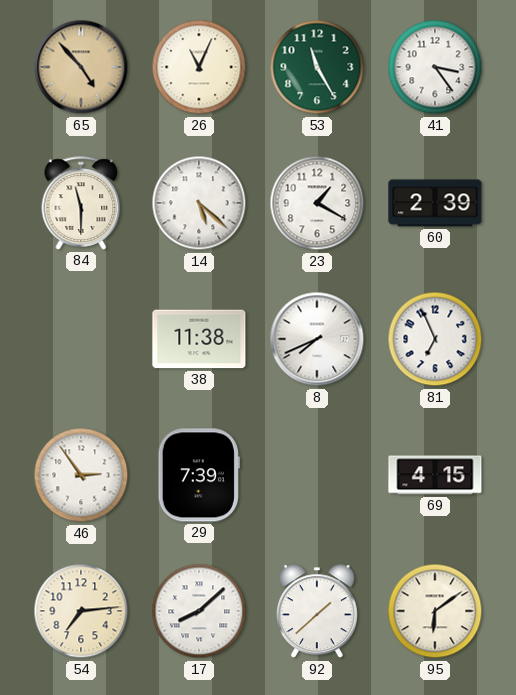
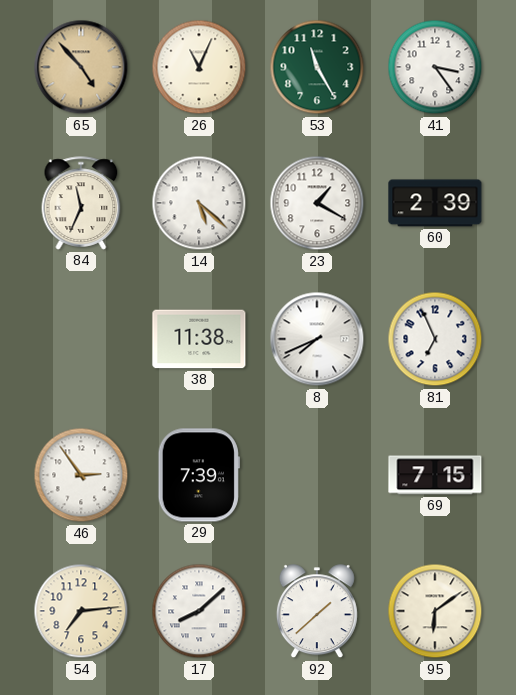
84: 11:30 -> 11:34
69: 4:15 -> 7:15
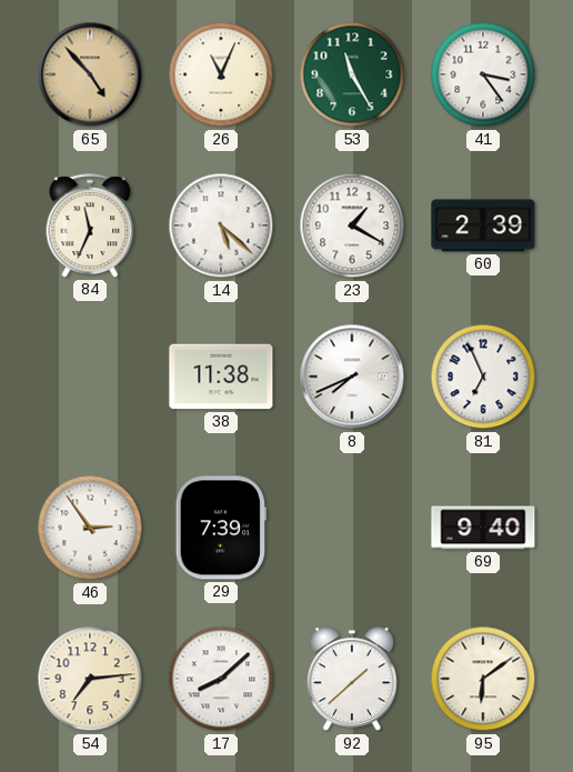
69: 7:15 -> 9:40
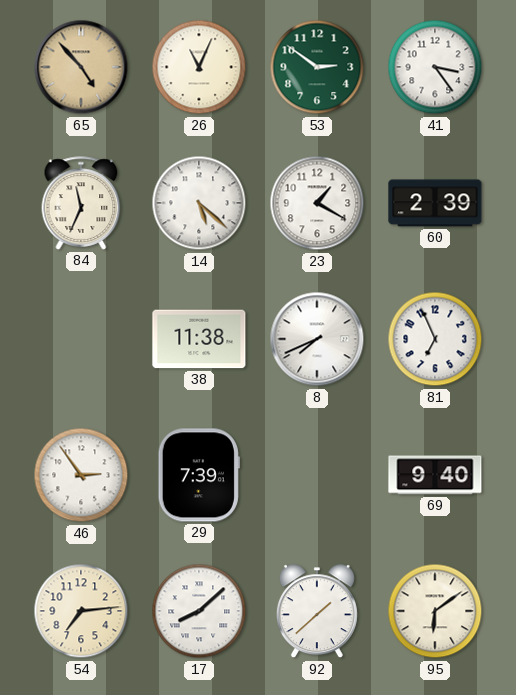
53: 11:25 -> 2:51
